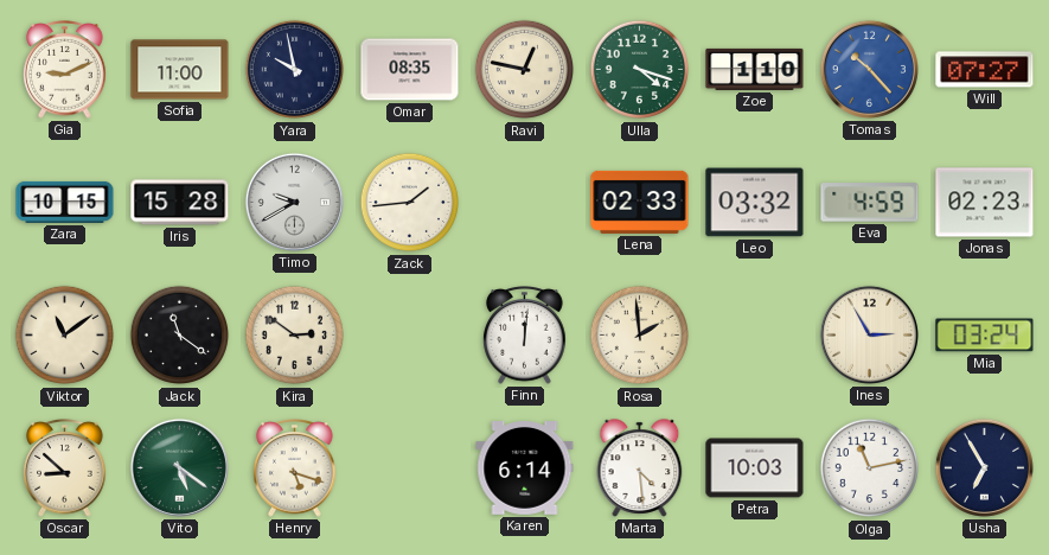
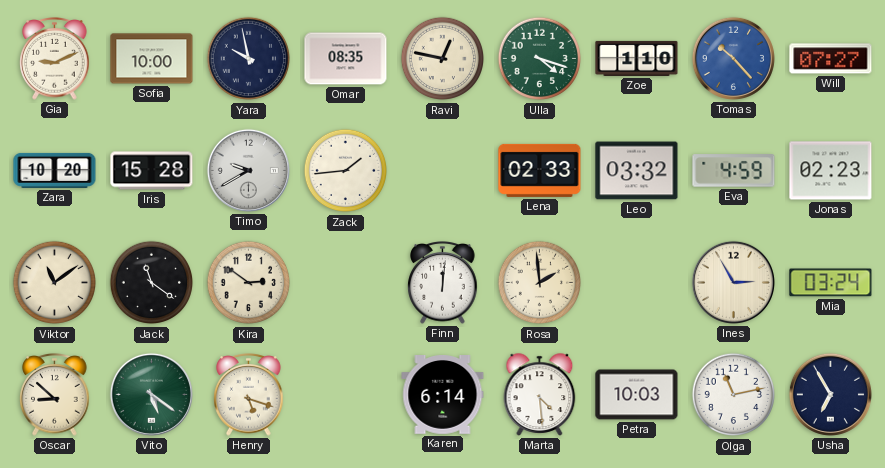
Sofia: 11:00 -> 10:00
Zara: 10:15 -> 10:20
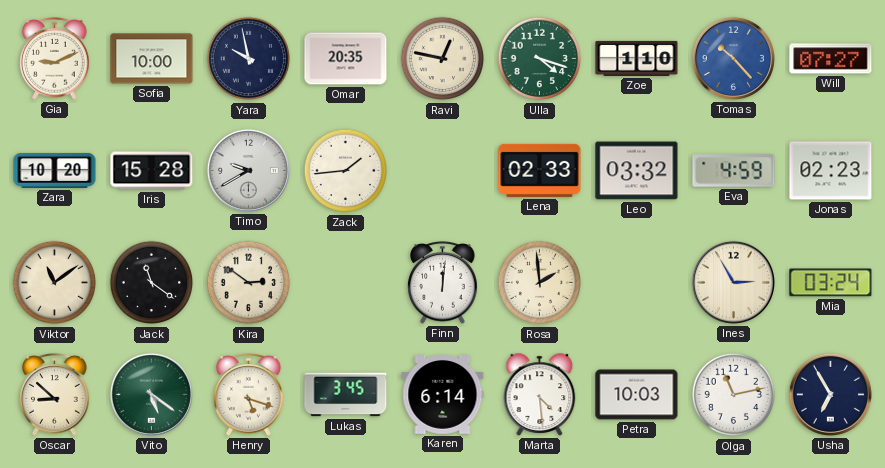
Omar: 08:35 -> 20:35
Lukas: none -> 3:45
